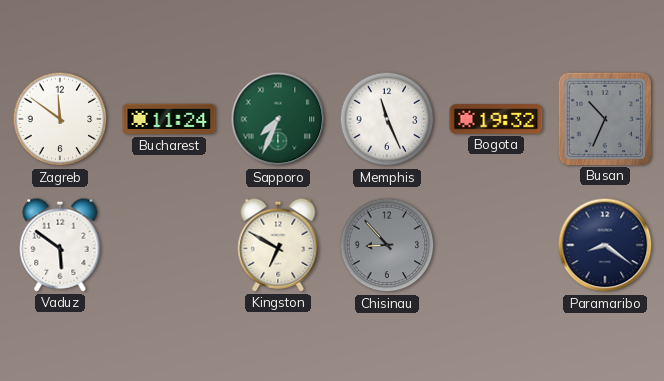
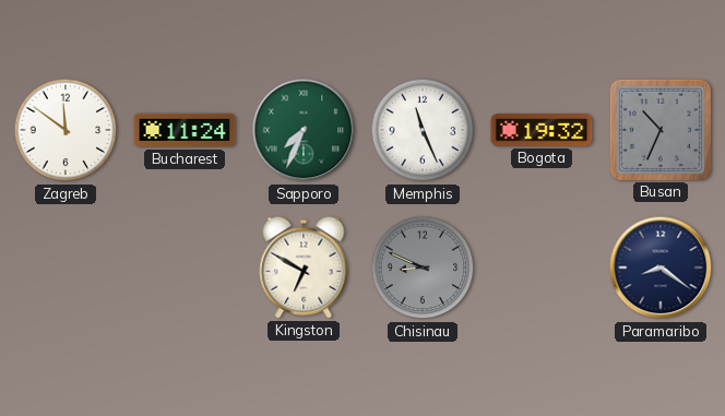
Vaduz: 5:51 -> none
Chisinau: 8:53 -> 8:49
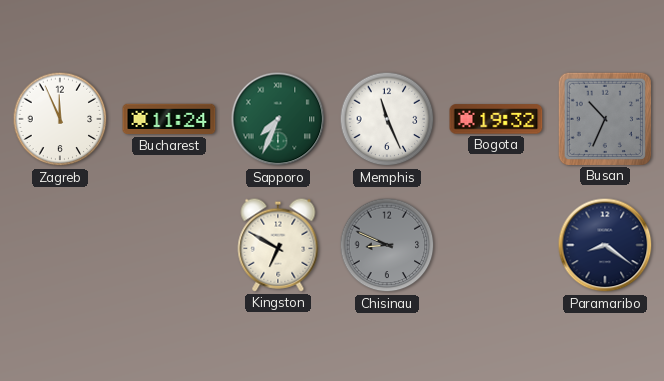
Zagreb: 11:51 -> 11:56
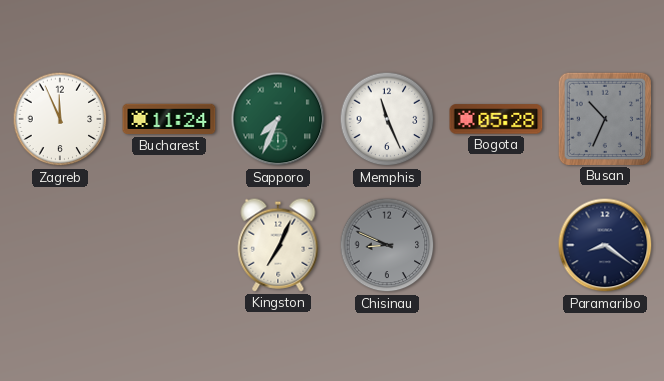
Bogota: 19:32 -> 05:28
Kingston: 6:50 -> 7:04
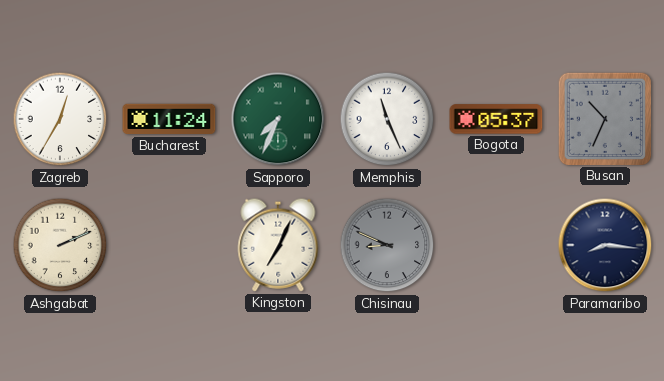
Zagreb: 11:56 -> 12:35
Bogota: 05:28 -> 05:37
Ashgabat: none -> 2:11
Paramaribo: 8:21 -> 8:16
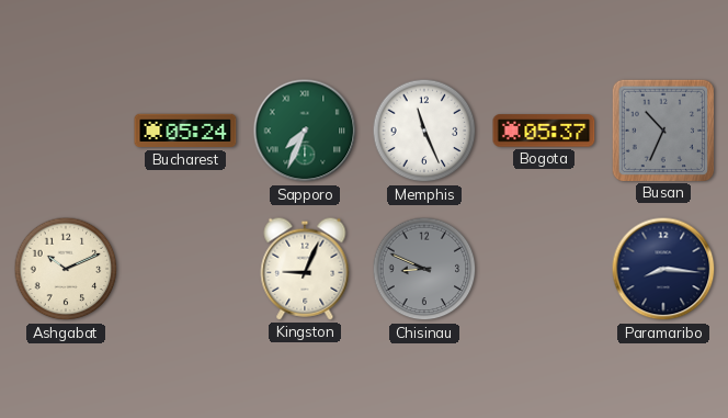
Zagreb: 12:35 -> none
Bucharest: 11:24 -> 05:24
Ashgabat: 2:11 -> 10:11
Kingston: 7:04 -> 9:04
